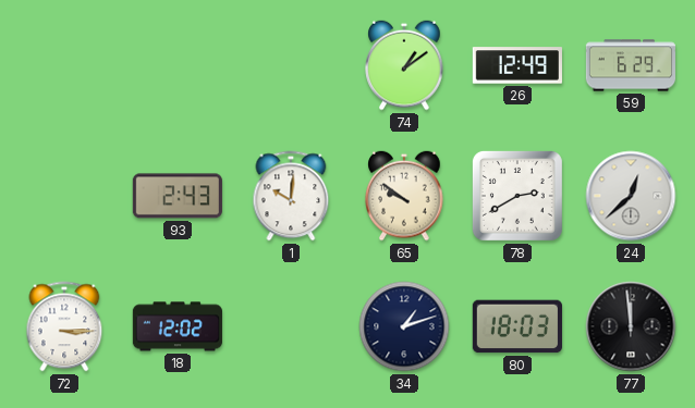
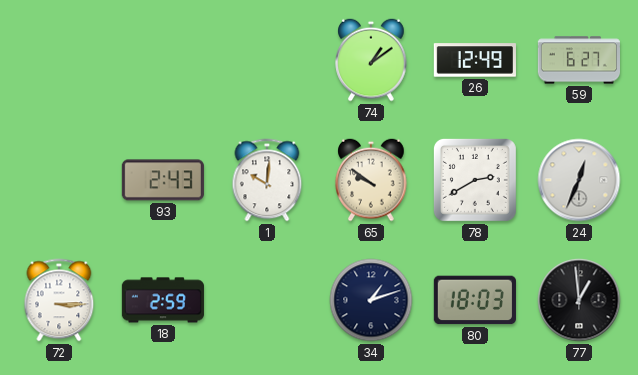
59: 6:29 -> 6:27
24: 12:38 -> 12:34
18: 12:02 -> 2:59
77: 11:59 -> 12:59
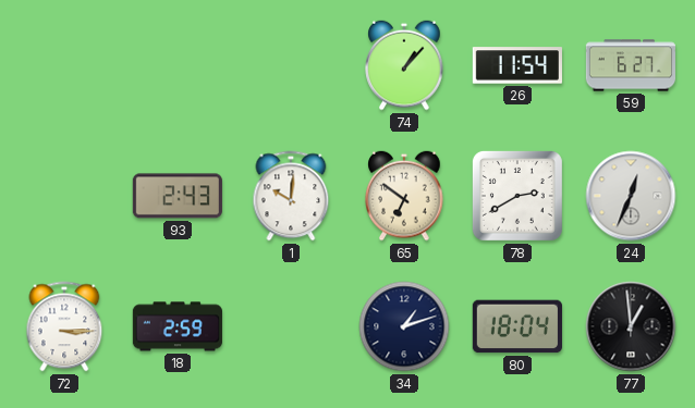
74: 1:09 -> 1:07
26: 12:49 -> 11:54
65: 9:51 -> 6:51
80: 18:03 -> 18:04
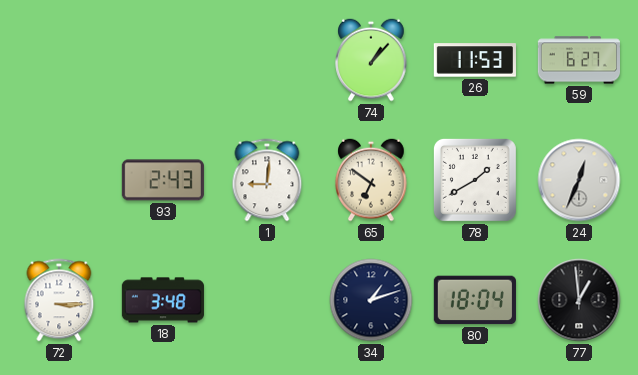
26: 11:54 -> 11:53
1: 10:01 -> 9:01
78: 2:40 -> 1:40
18: 2:59 -> 3:48
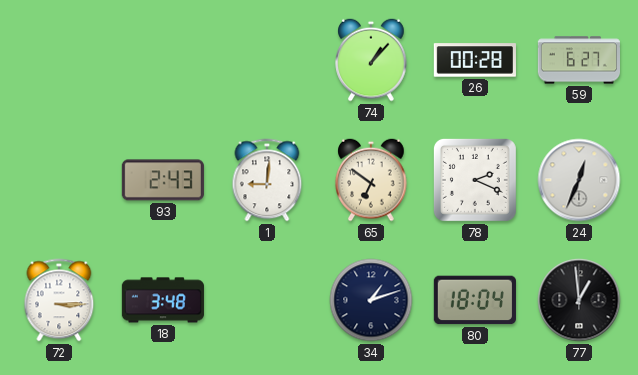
26: 11:53 -> 00:28
78: 1:40 -> 2:19
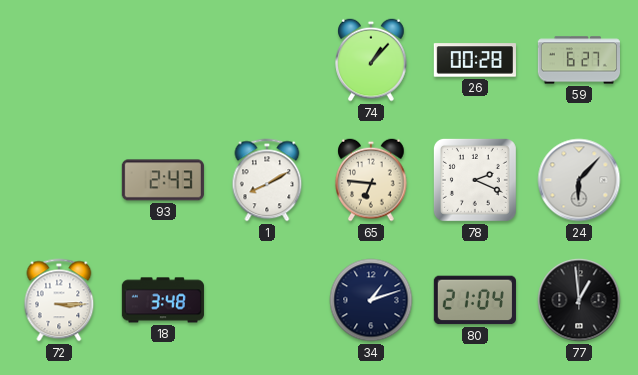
1: 9:01 -> 8:10
65: 6:51 -> 6:46
24: 12:34 -> 6:07
80: 18:04 -> 21:04
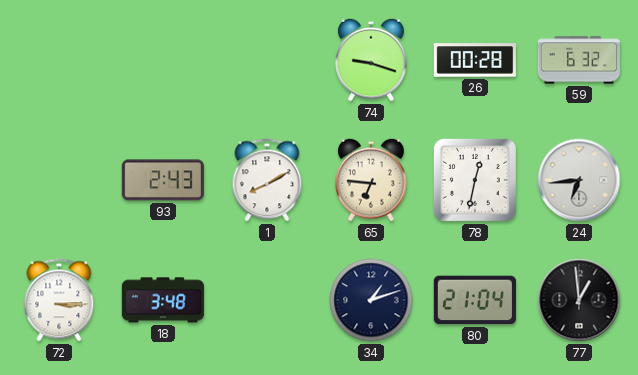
74: 1:07 -> 9:18
59: 6:27 -> 6:32
78: 2:19 -> 12:32
24: 6:07 -> 6:44
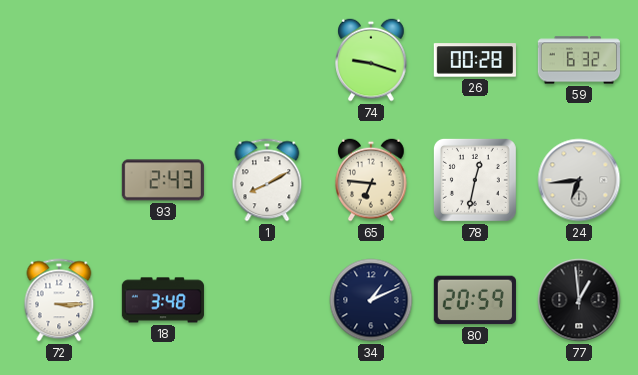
34: 1:12 -> 1:11
80: 21:04 -> 20:59
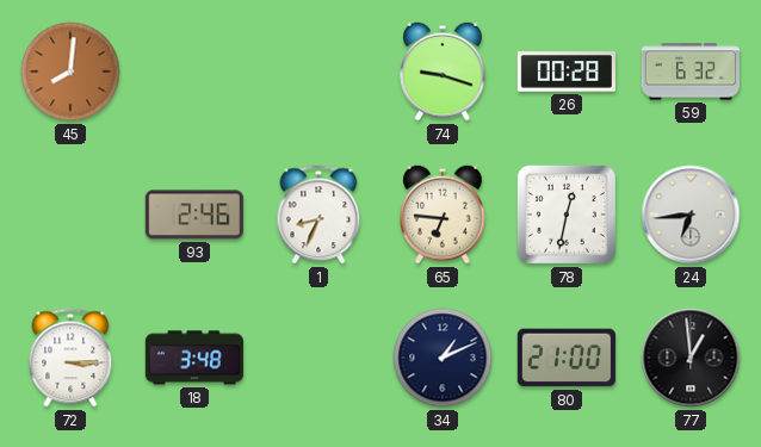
45: none -> 8:01
93: 2:43 -> 2:46
1: 8:10 -> 8:34
80: 20:59 -> 21:00
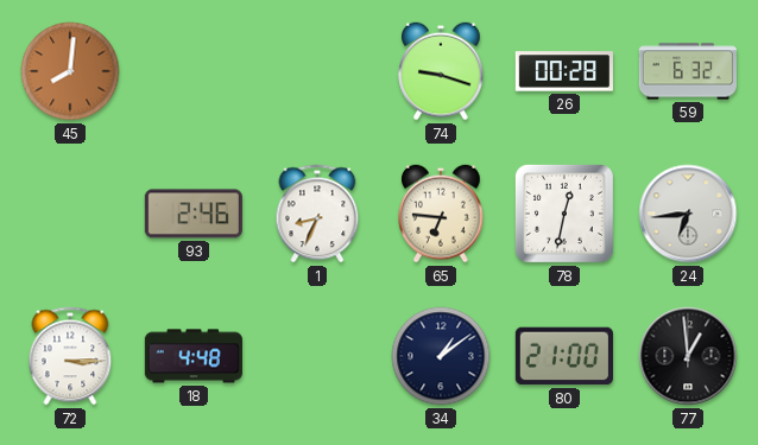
18: 3:48 -> 4:48
34: 1:11 -> 1:09
